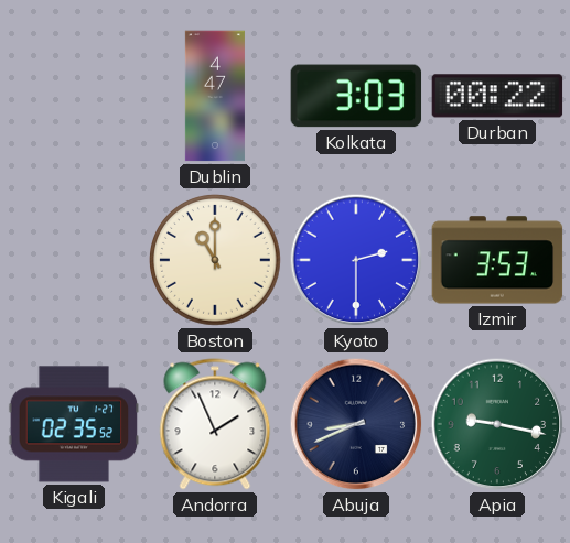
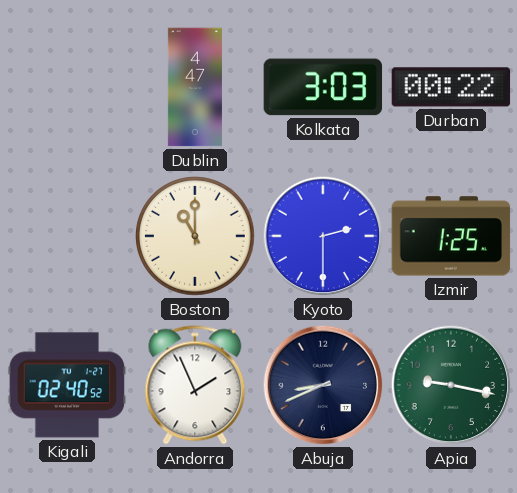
Izmir: 3:53 -> 1:25
Kigali: 02:35 -> 02:40
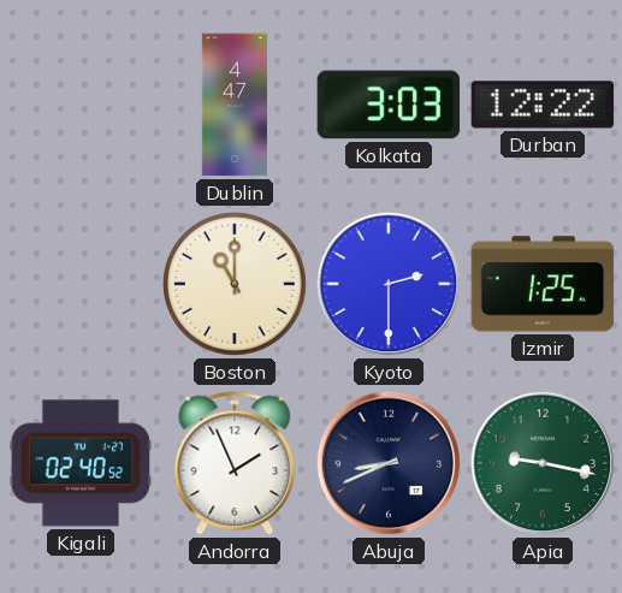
Durban: 00:22 -> 12:22
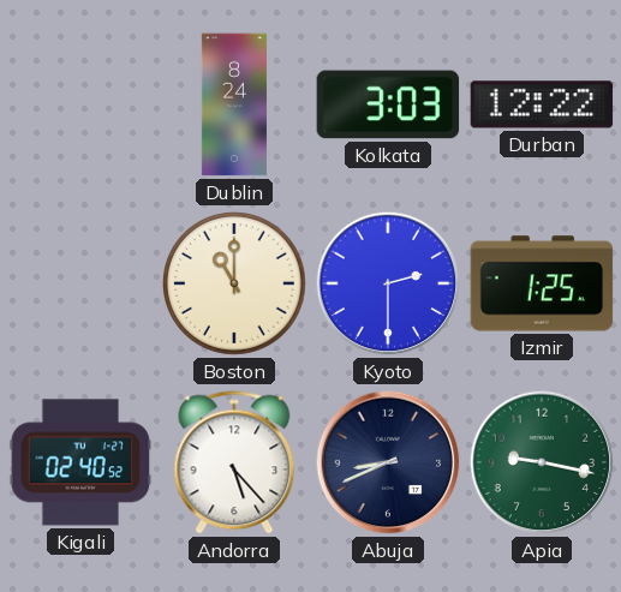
Dublin: 4:47 -> 8:24
Andorra: 1:56 -> 5:23
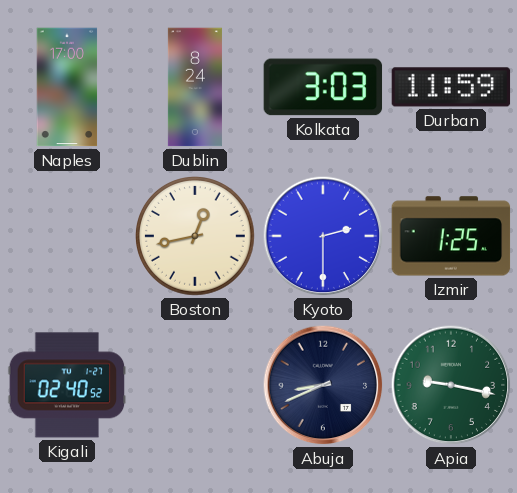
Naples: none -> 17:00
Durban: 12:22 -> 11:59
Boston: 11:00 -> 12:43
Andorra: 5:23 -> none
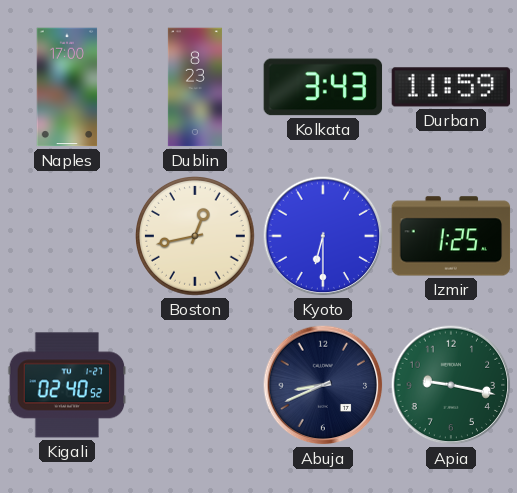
Dublin: 8:24 -> 8:23
Kolkata: 3:03 -> 3:43
Kyoto: 2:30 -> 6:30
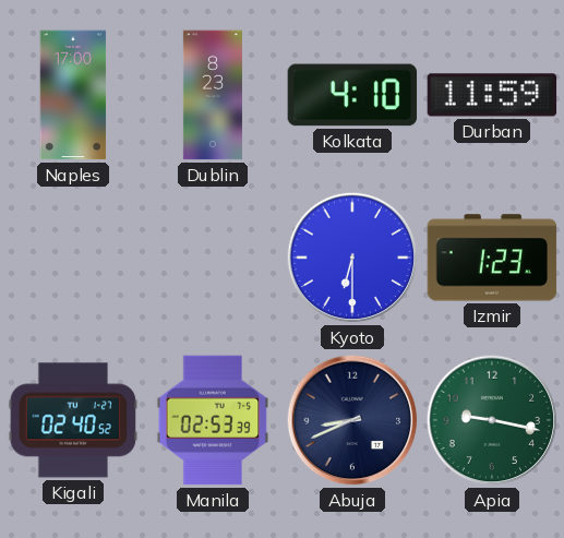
Kolkata: 3:43 -> 4:10
Boston: 12:43 -> none
Izmir: 1:25 -> 1:23
Manila: none -> 02:53
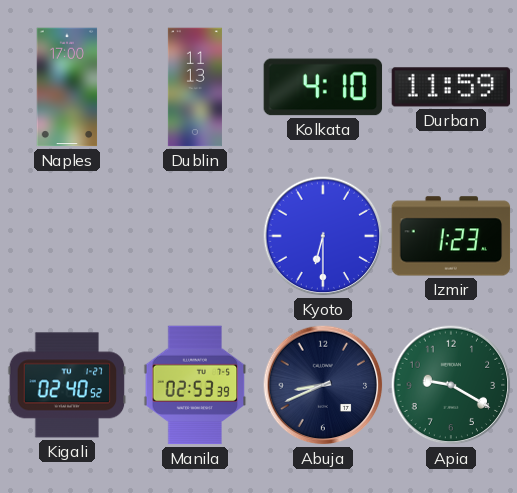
Dublin: 8:23 -> 11:13
Apia: 9:17 -> 9:20
